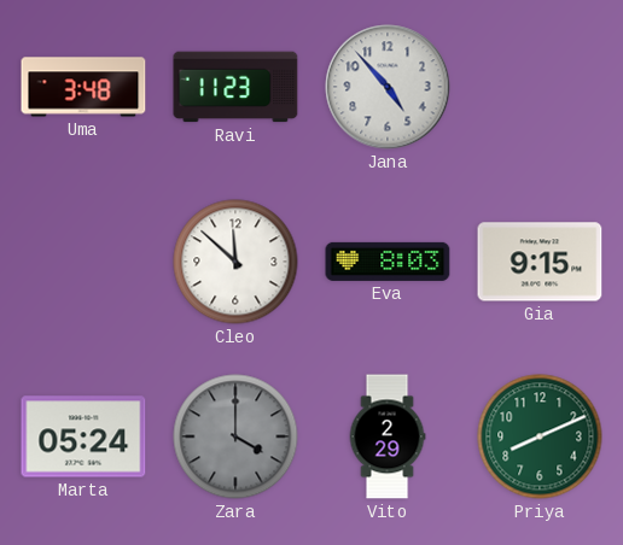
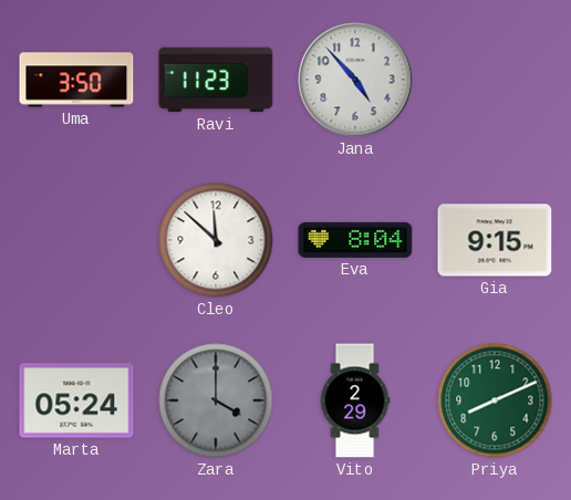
Uma: 3:48 -> 3:50
Eva: 8:03 -> 8:04
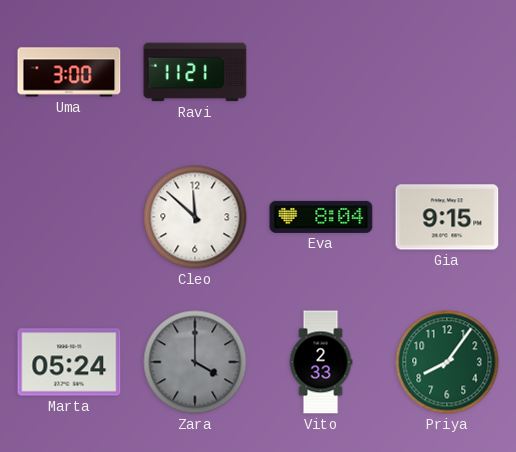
Uma: 3:50 -> 3:00
Ravi: 11:23 -> 11:21
Jana: 4:53 -> none
Vito: 2:29 -> 2:33
Priya: 8:11 -> 8:06
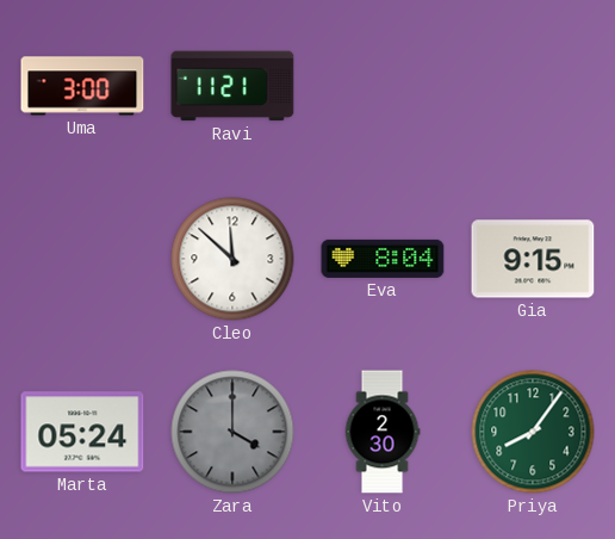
Vito: 2:33 -> 2:30
